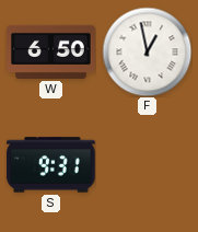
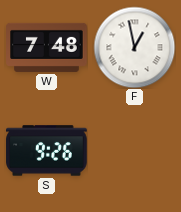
W: 6:50 -> 7:48
S: 9:31 -> 9:26
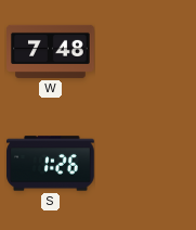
F: 12:58 -> none
S: 9:26 -> 1:26
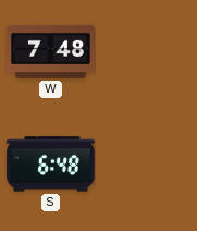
S: 1:26 -> 6:48
